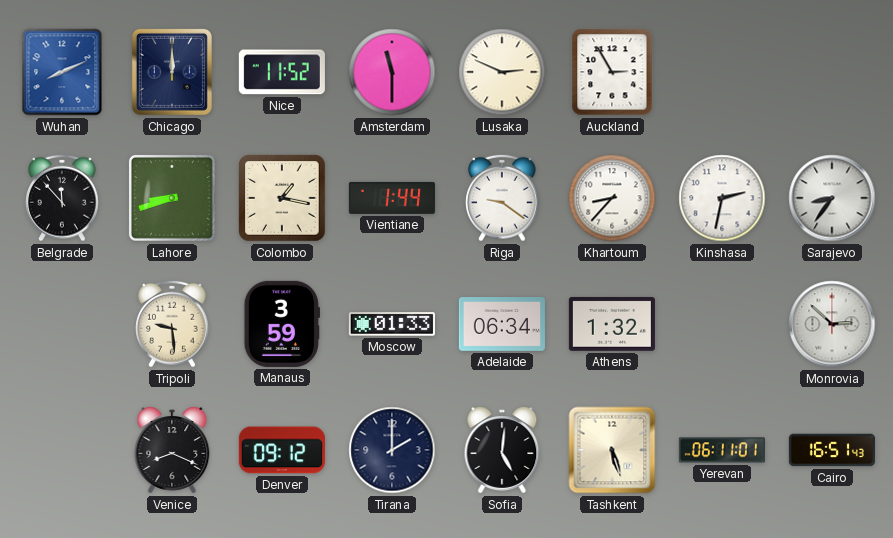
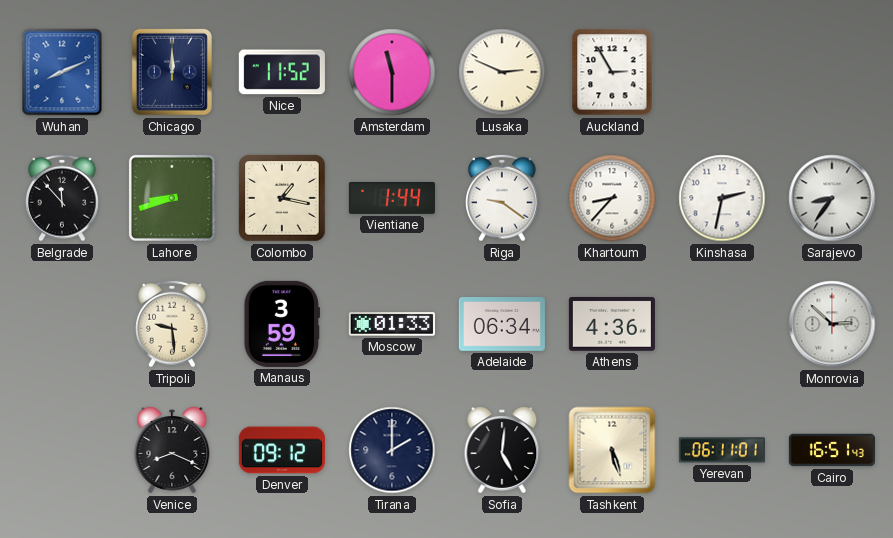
Athens: 1:32 -> 4:36
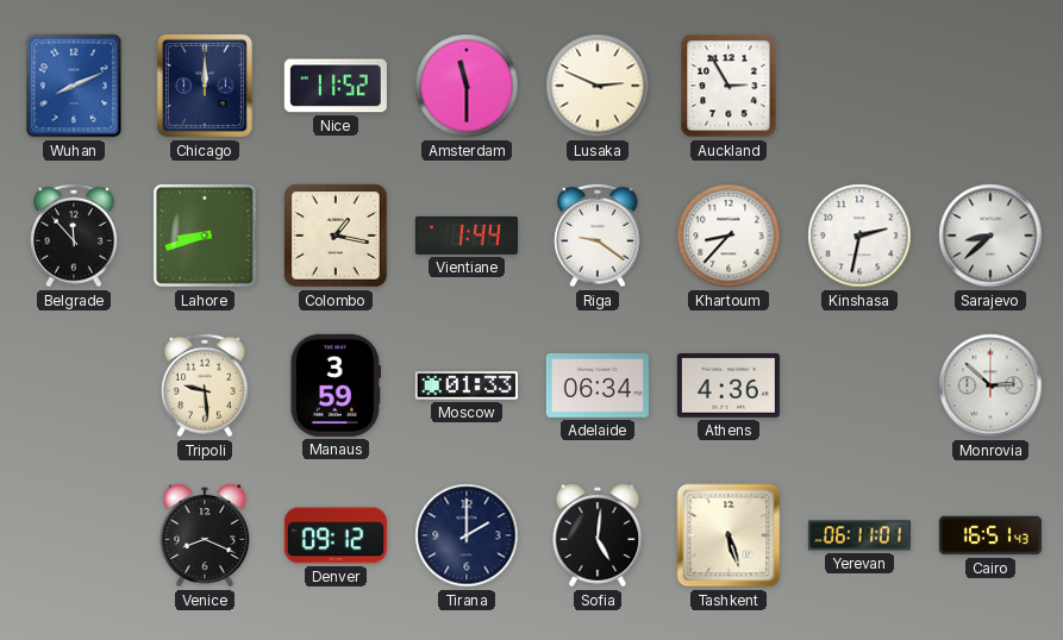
Sarajevo: 8:36 -> 8:38
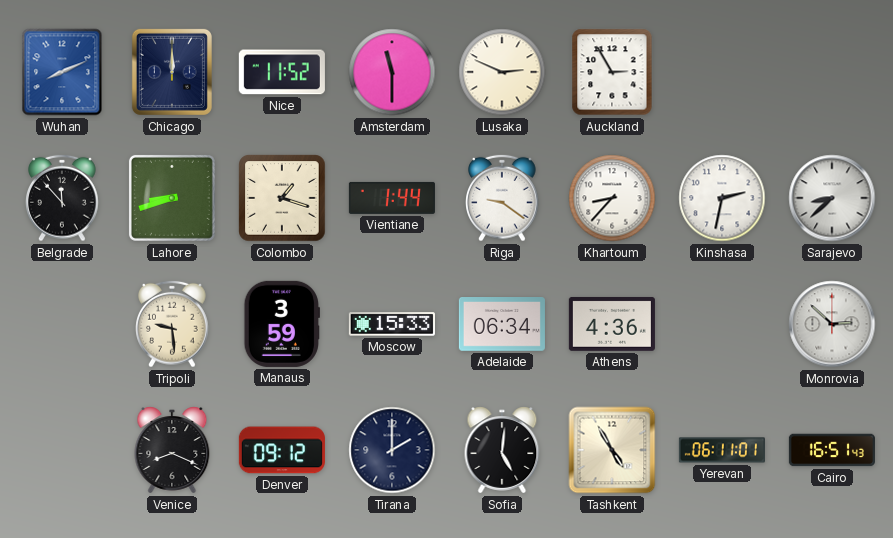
Colombo: 1:17 -> 1:18
Moscow: 01:33 -> 15:33
Tashkent: 5:27 -> 4:55
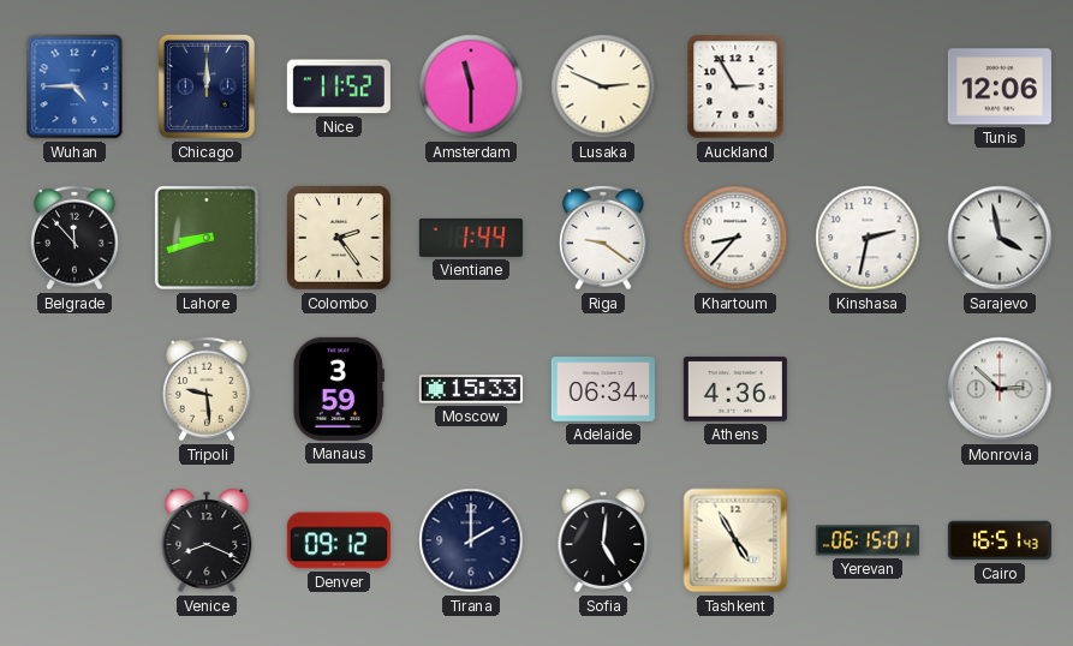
Wuhan: 8:11 -> 4:45
Tunis: none -> 12:06
Colombo: 1:18 -> 2:24
Sarajevo: 8:38 -> 3:58
Yerevan: 06:11 -> 06:15
